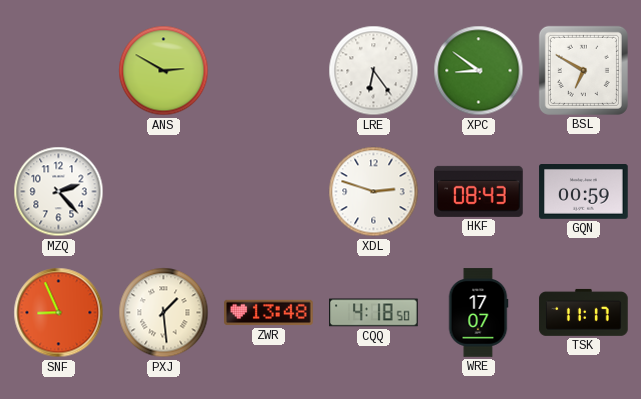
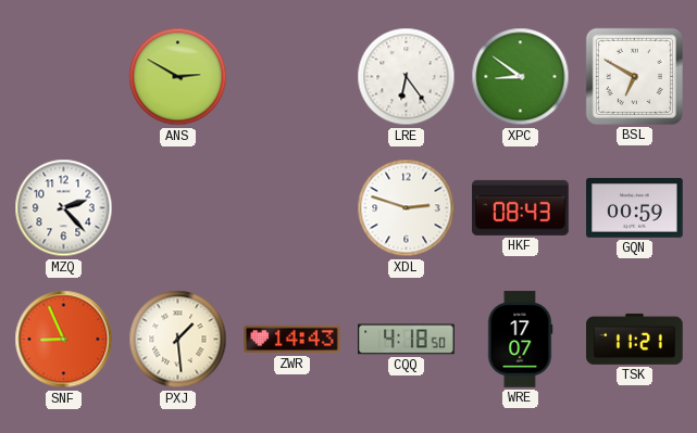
ZWR: 13:48 -> 14:43
TSK: 11:17 -> 11:21
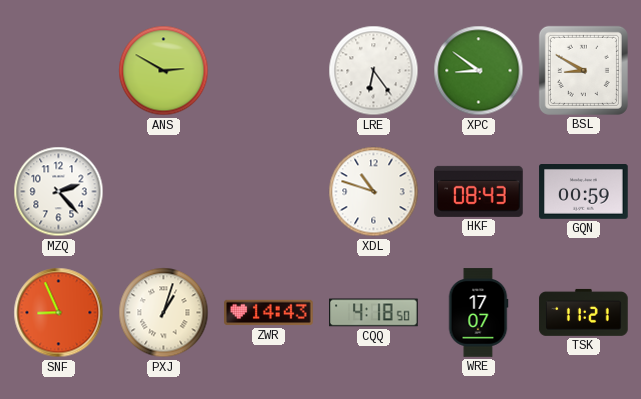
BSL: 6:50 -> 8:50
XDL: 2:48 -> 10:48
PXJ: 1:29 -> 1:03
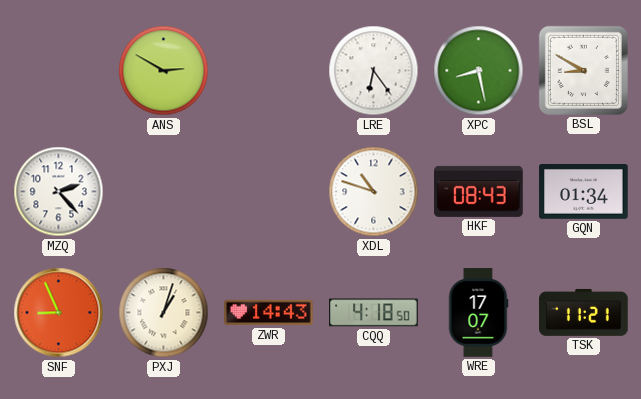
XPC: 8:51 -> 8:28
GQN: 00:59 -> 01:34
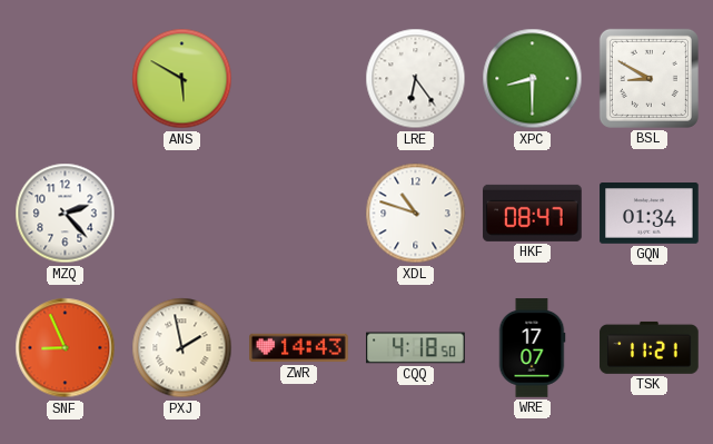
ANS: 2:50 -> 5:50
XPC: 8:28 -> 8:30
HKF: 08:43 -> 08:47
PXJ: 1:03 -> 1:58
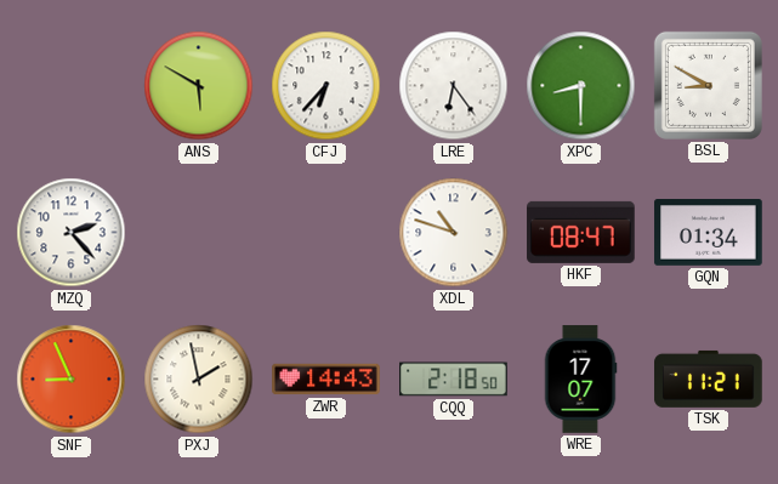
CFJ: none -> 6:37
CQQ: 4:18 -> 2:18
